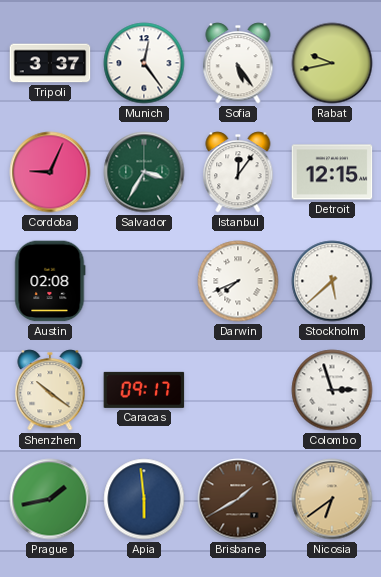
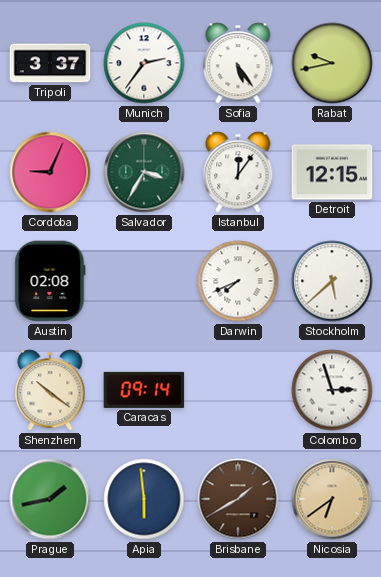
Munich: 12:24 -> 2:36
Caracas: 09:17 -> 09:14
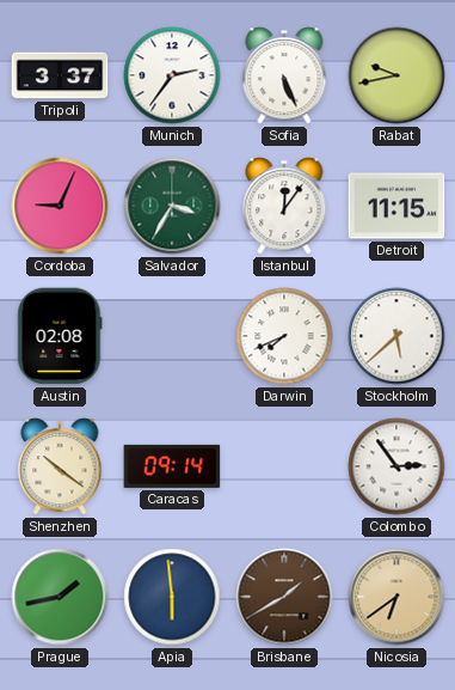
Sofia: 5:24 -> 5:26
Detroit: 12:15 -> 11:15
Colombo: 2:57 -> 2:54
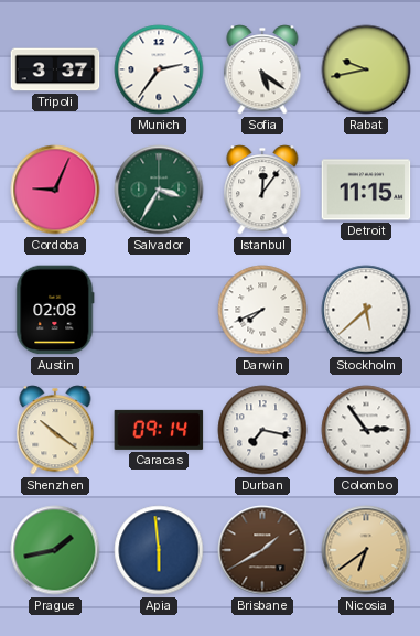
Sofia: 5:26 -> 5:21
Durban: none -> 7:17
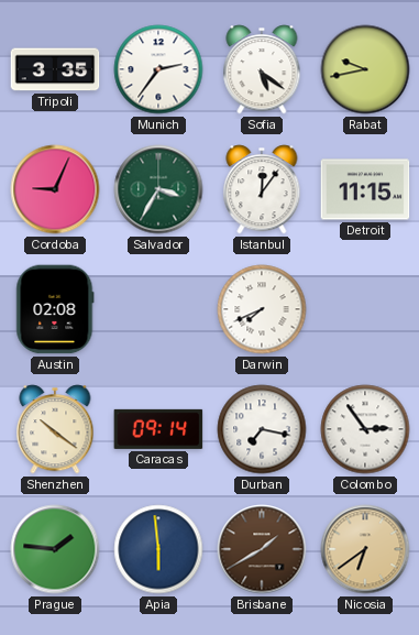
Tripoli: 3:37 -> 3:35
Stockholm: 5:38 -> none
Prague: 1:43 -> 1:46
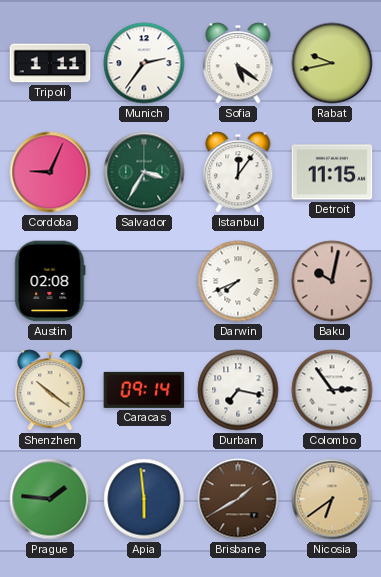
Tripoli: 3:35 -> 1:11
Baku: none -> 10:02
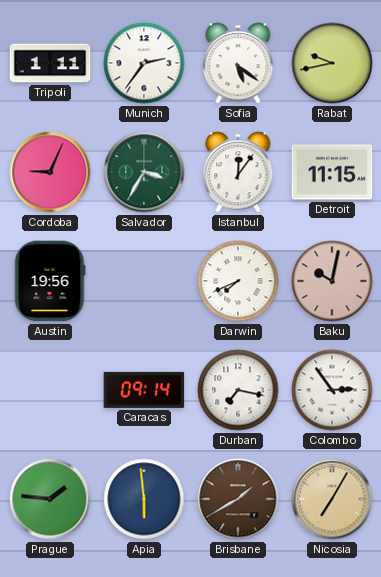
Austin: 02:08 -> 19:56
Shenzhen: 10:21 -> none
Nicosia: 6:39 -> 7:05
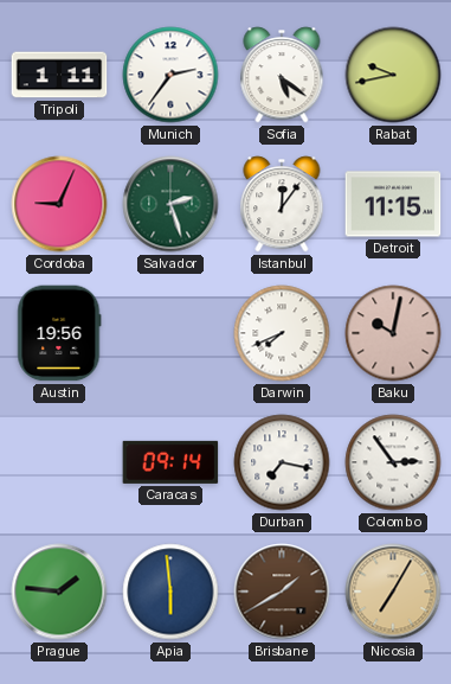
Salvador: 3:35 -> 2:27
